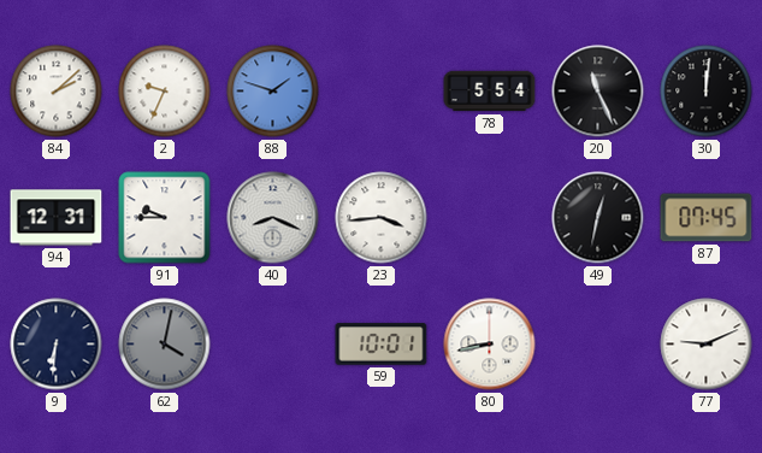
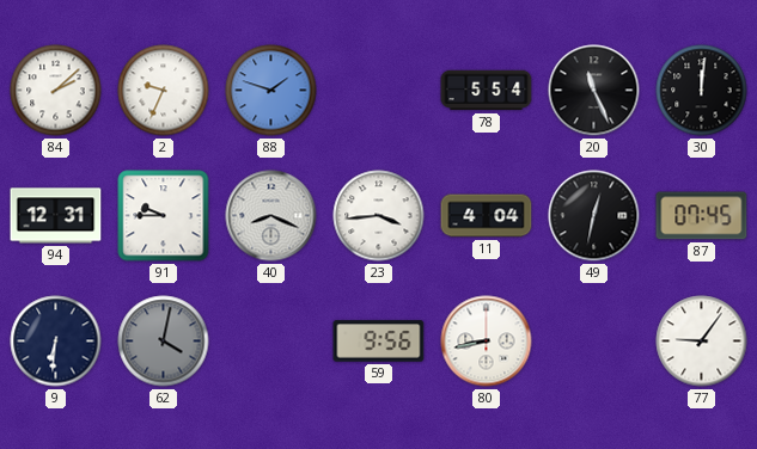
11: none -> 4:04
59: 10:01 -> 9:56
77: 9:11 -> 9:06
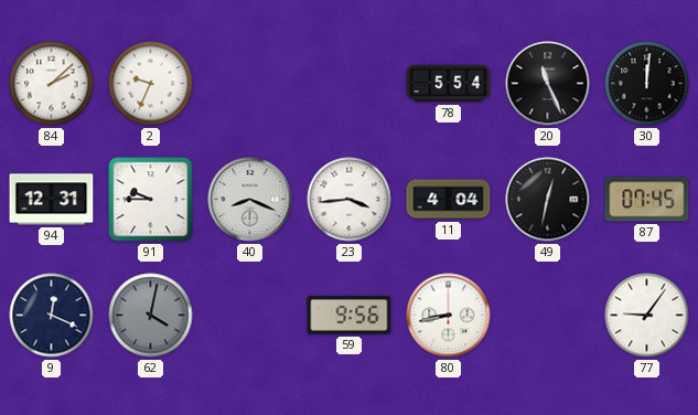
88: 1:48 -> none
9: 6:31 -> 12:19
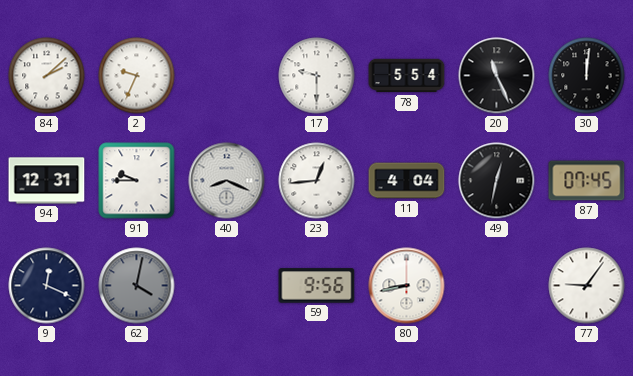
17: none -> 9:30
23: 3:44 -> 12:44
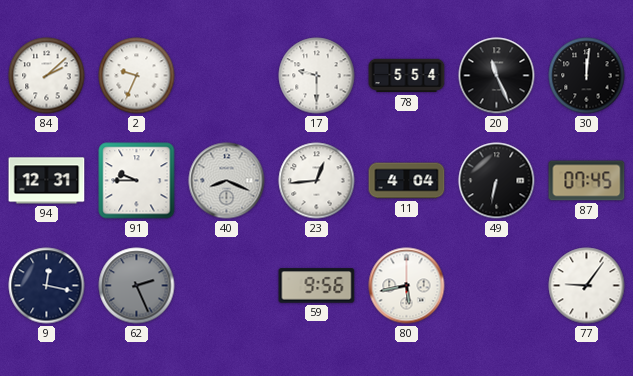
49: 12:32 -> 6:32
9: 12:19 -> 12:17
62: 4:02 -> 2:26
80: 8:43 -> 5:43
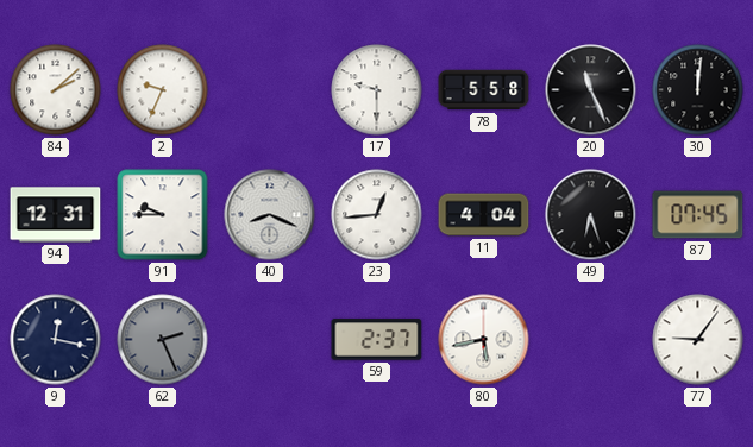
78: 5:54 -> 5:58
49: 6:32 -> 6:27
59: 9:56 -> 2:37
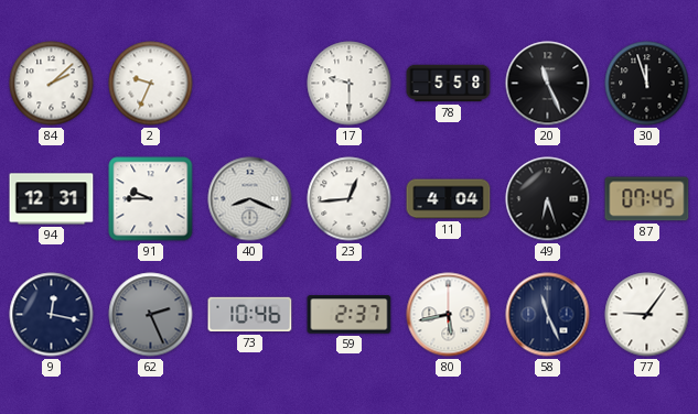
30: 12:01 -> 11:57
73: none -> 10:46
58: none -> 11:26
